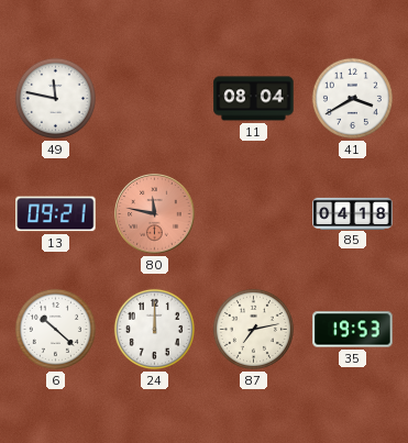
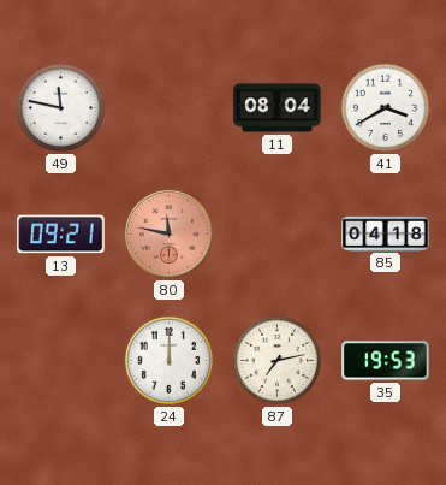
6: 10:22 -> none
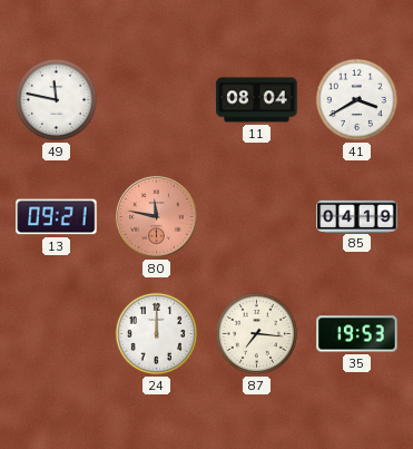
85: 04:18 -> 04:19
87: 7:13 -> 7:16
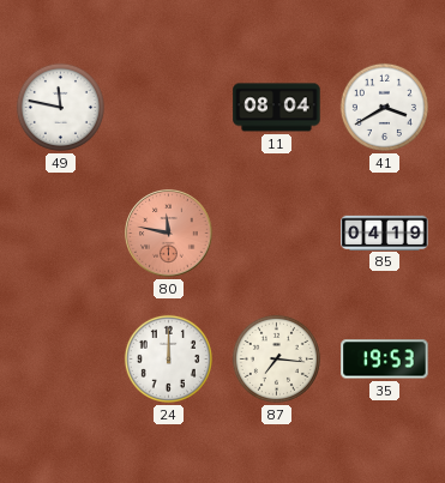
13: 09:21 -> none
